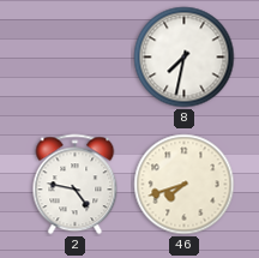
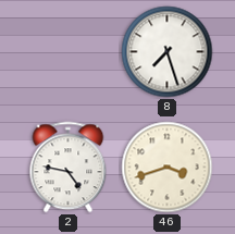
8: 7:32 -> 7:27
46: 7:42 -> 3:42
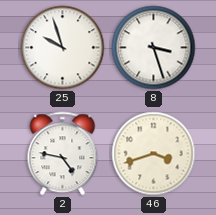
25: none -> 9:57
8: 7:27 -> 3:27
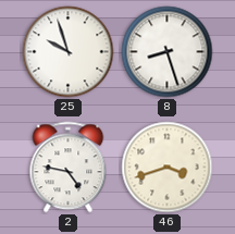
8: 3:27 -> 8:27
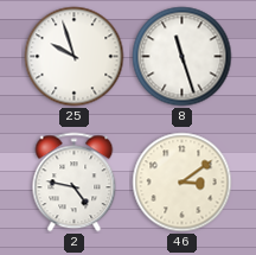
8: 8:27 -> 11:27
46: 3:42 -> 3:09
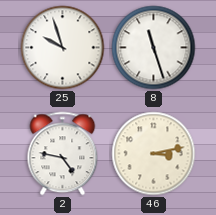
46: 3:09 -> 3:13
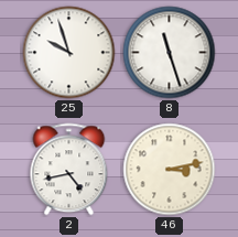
2: 4:47 -> 4:43
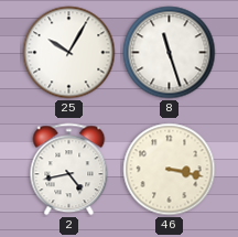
25: 9:57 -> 10:05
46: 3:13 -> 3:17
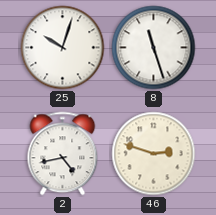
25: 10:05 -> 10:03
46: 3:17 -> 2:48
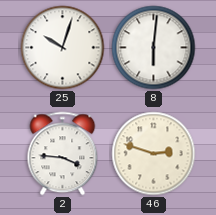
8: 11:27 -> 6:01
2: 4:43 -> 3:46
